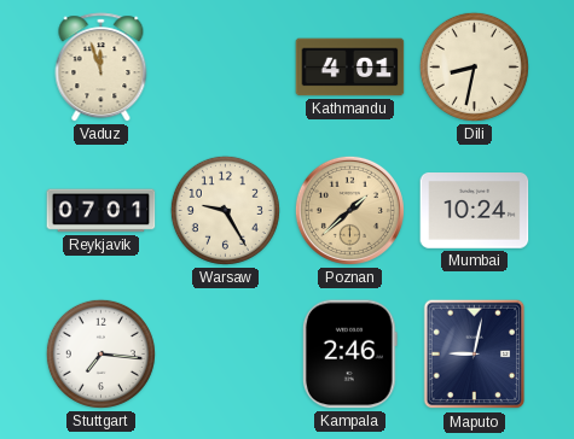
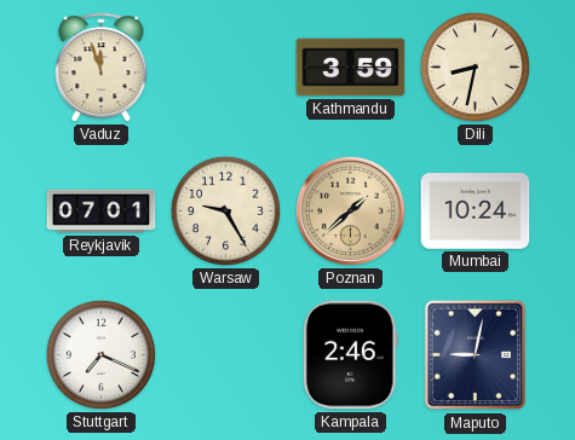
Kathmandu: 4:01 -> 3:59
Stuttgart: 7:16 -> 7:19
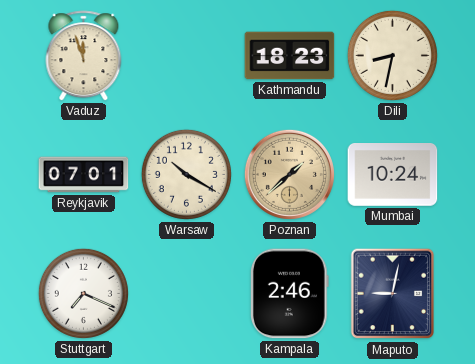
Kathmandu: 3:59 -> 18:23
Warsaw: 9:25 -> 10:20
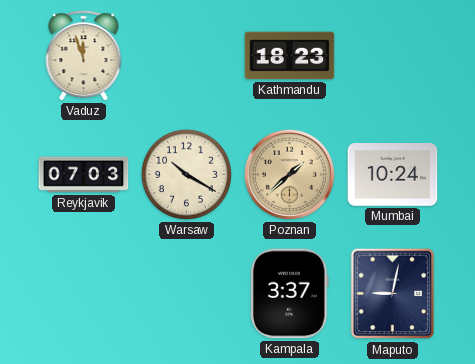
Dili: 8:32 -> none
Reykjavik: 07:01 -> 07:03
Stuttgart: 7:19 -> none
Kampala: 2:46 -> 3:37
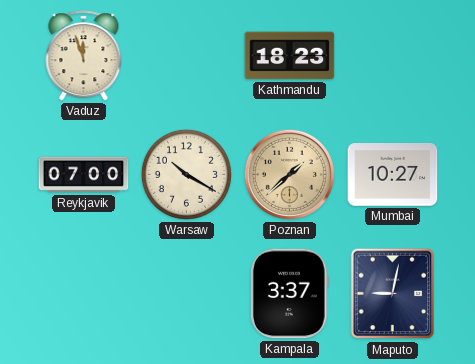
Reykjavik: 07:03 -> 07:00
Mumbai: 10:24 -> 10:27
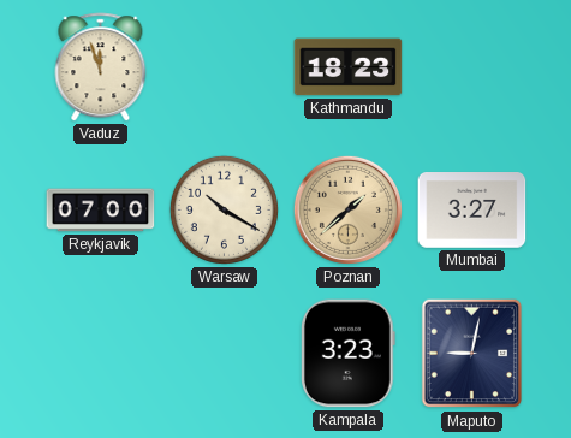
Mumbai: 10:27 -> 3:27
Kampala: 3:37 -> 3:23
